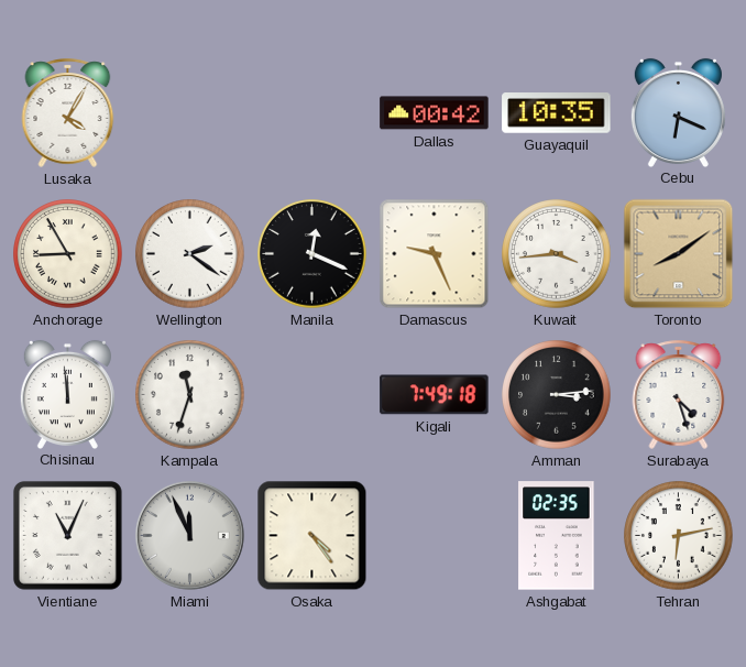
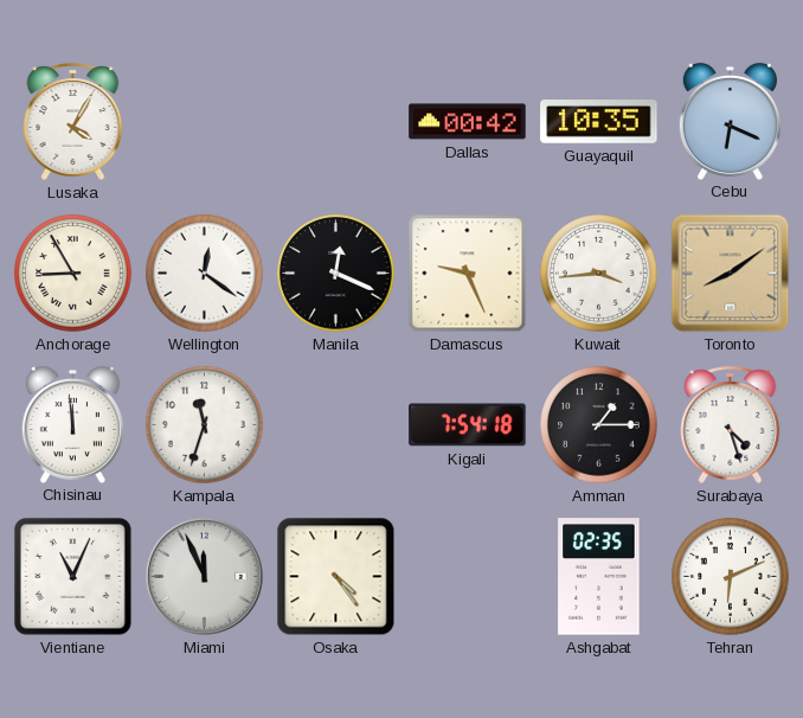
Wellington: 2:21 -> 12:21
Kigali: 7:49 -> 7:54
Amman: 3:14 -> 1:15
Tehran: 6:13 -> 6:11
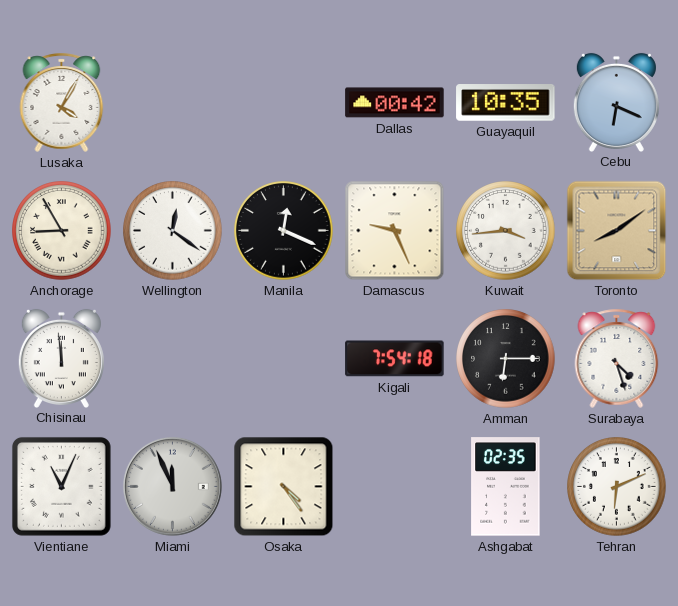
Kampala: 11:33 -> none
Amman: 1:15 -> 6:15
